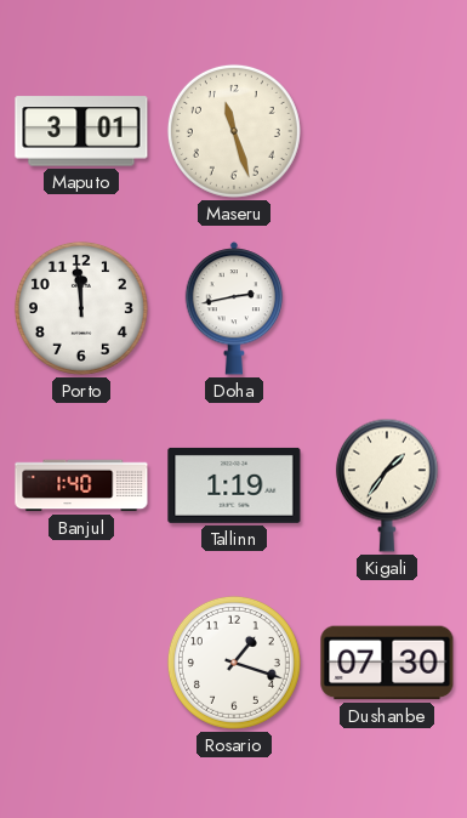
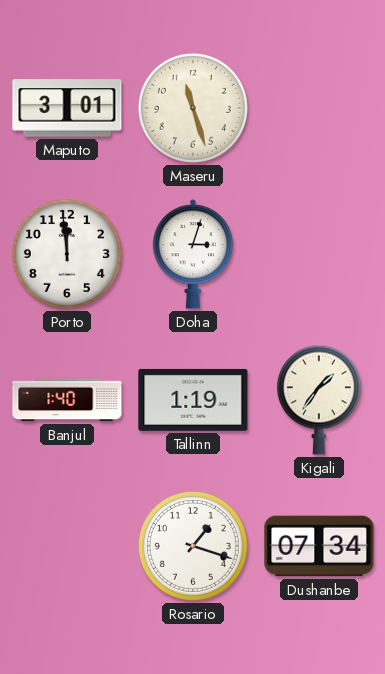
Doha: 2:43 -> 3:03
Dushanbe: 07:30 -> 07:34
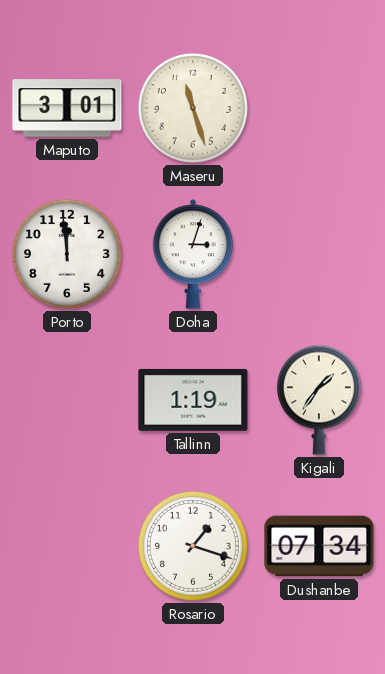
Banjul: 1:40 -> none
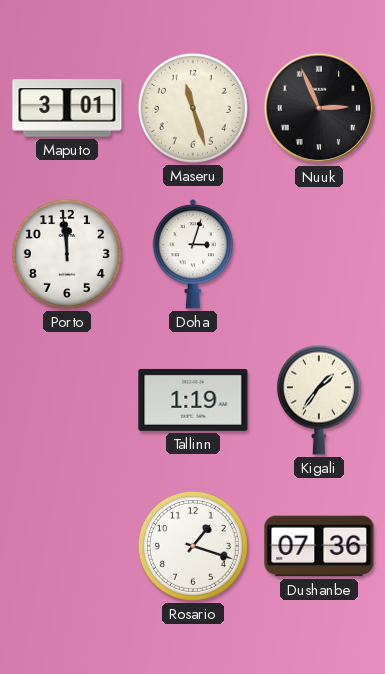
Nuuk: none -> 2:56
Dushanbe: 07:34 -> 07:36
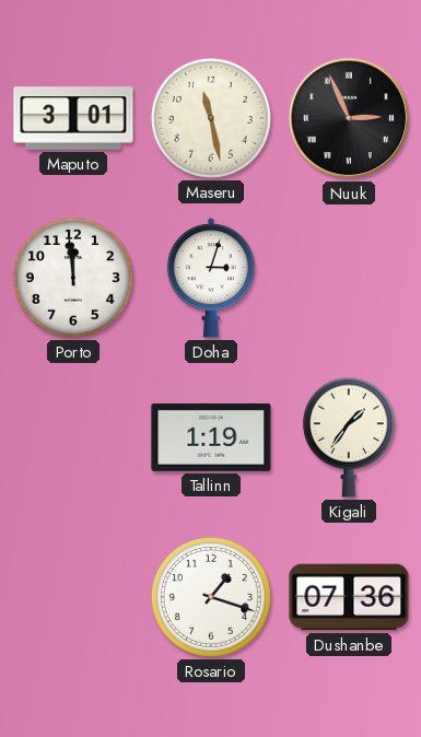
Maseru: 11:27 -> 11:28
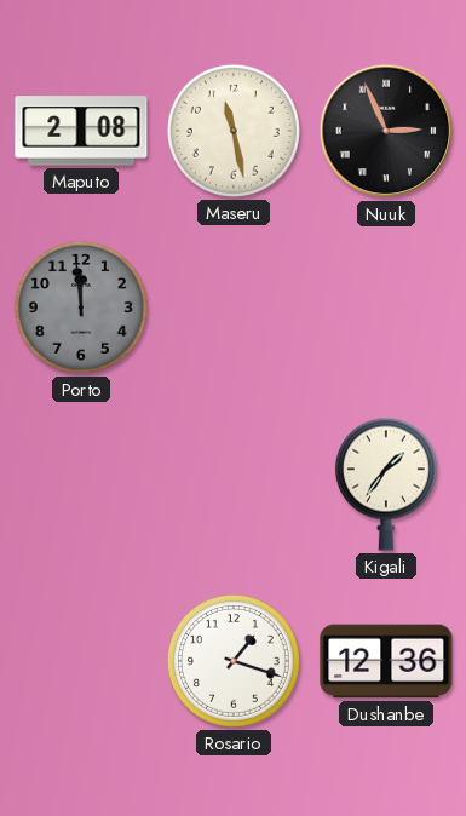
Maputo: 3:01 -> 2:08
Porto dial: white -> grey
Doha: 3:03 -> none
Tallinn: 1:19 -> none
Dushanbe: 07:36 -> 12:36
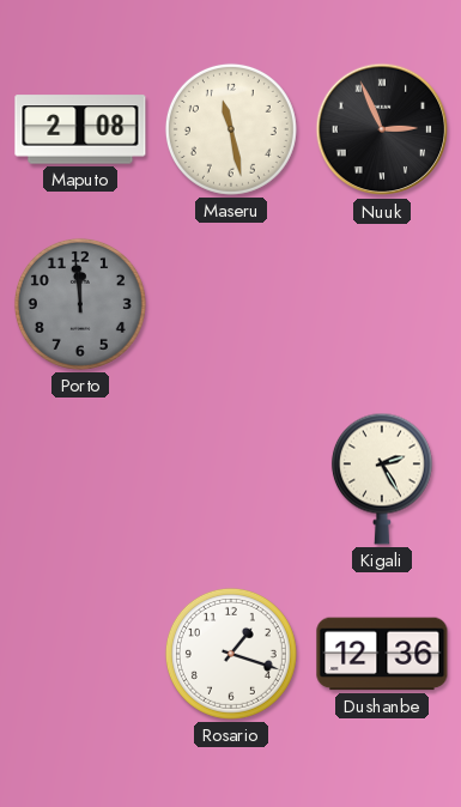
Kigali: 1:36 -> 2:25
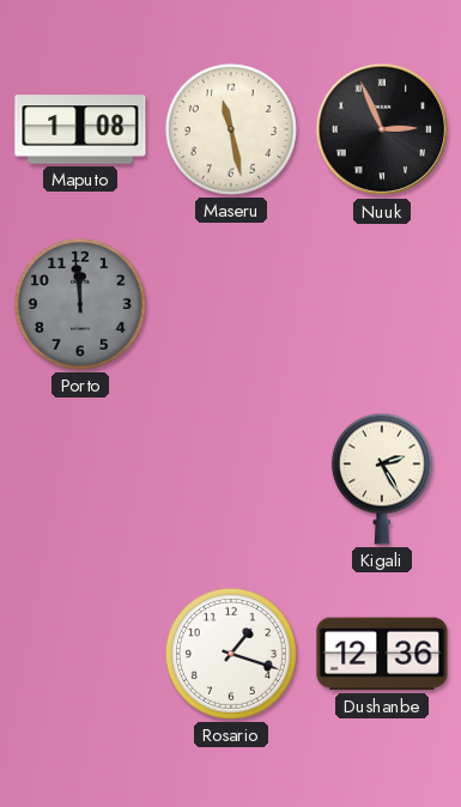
Maputo: 2:08 -> 1:08
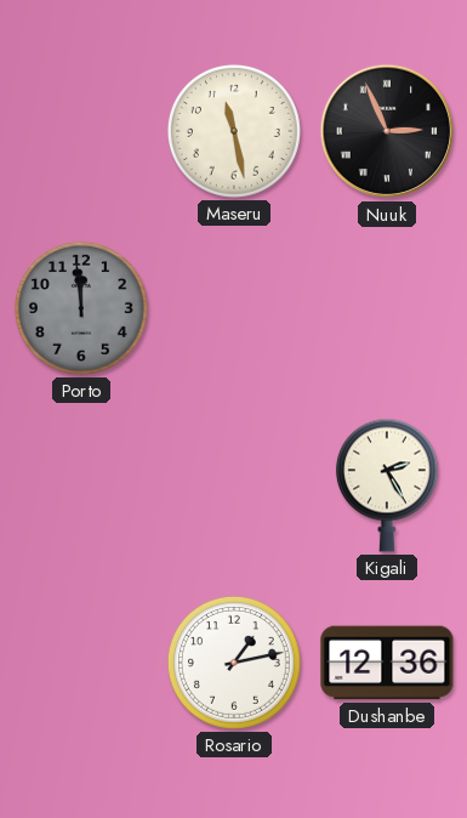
Maputo: 1:08 -> none
Rosario: 1:18 -> 1:13
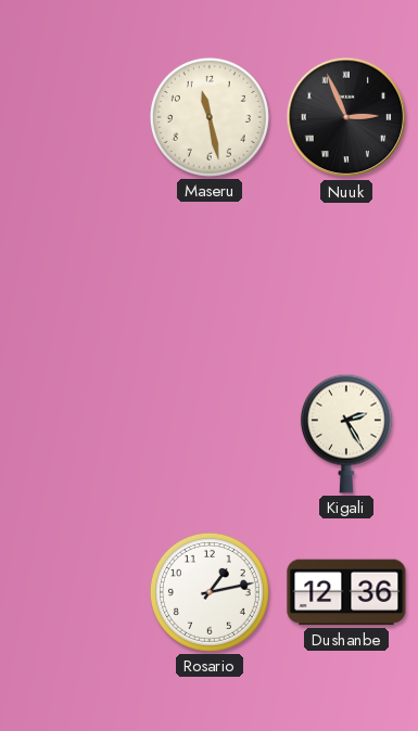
Porto: 11:59 -> none
